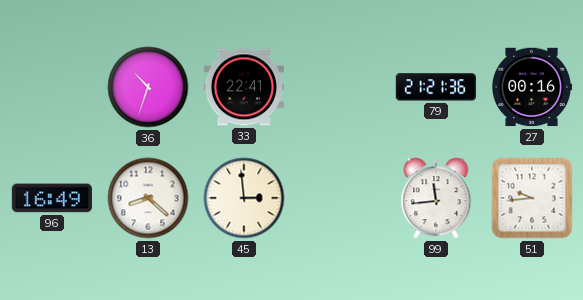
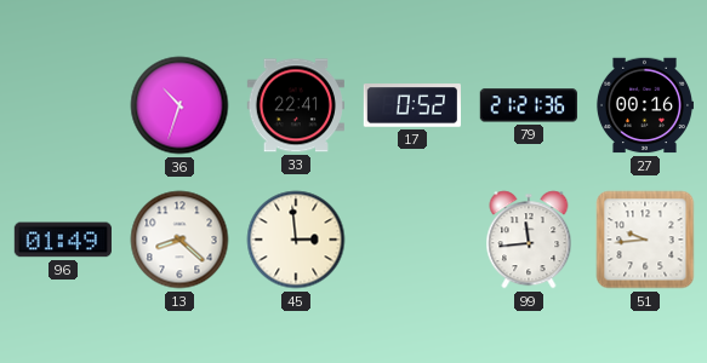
17: none -> 0:52
96: 16:49 -> 01:49
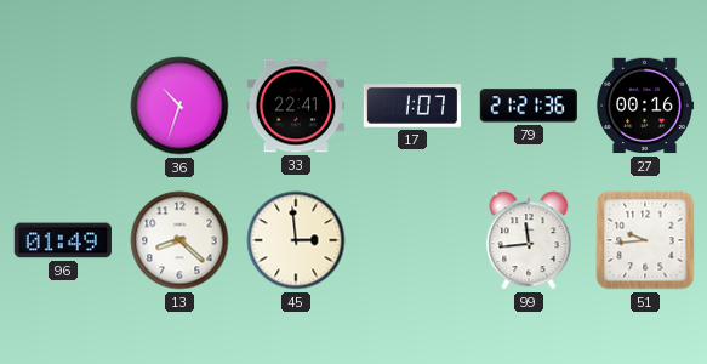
17: 0:52 -> 1:07
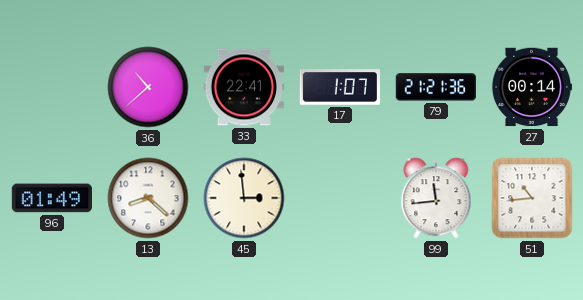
36: 10:33 -> 10:38
27: 00:16 -> 00:14
51: 9:44 -> 10:44
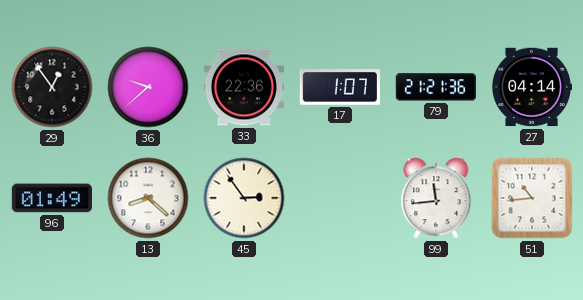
29: none -> 12:54
36: 10:38 -> 9:38
33: 22:41 -> 22:36
27: 00:14 -> 04:14
45: 2:59 -> 2:54
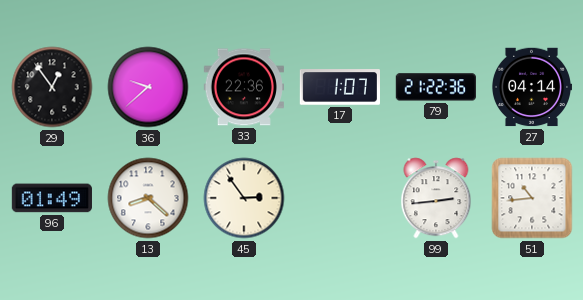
79: 21:21 -> 21:22
99: 11:44 -> 2:44
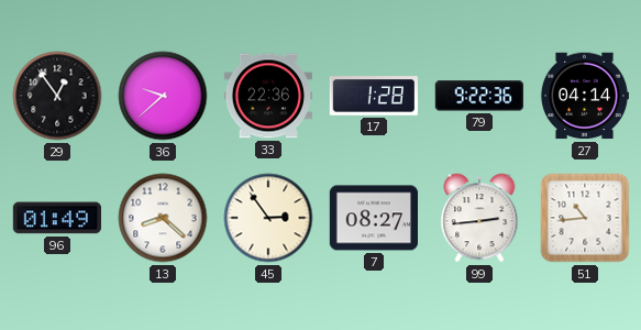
17: 1:07 -> 1:28
79: 21:22 -> 9:22
7: none -> 08:27
